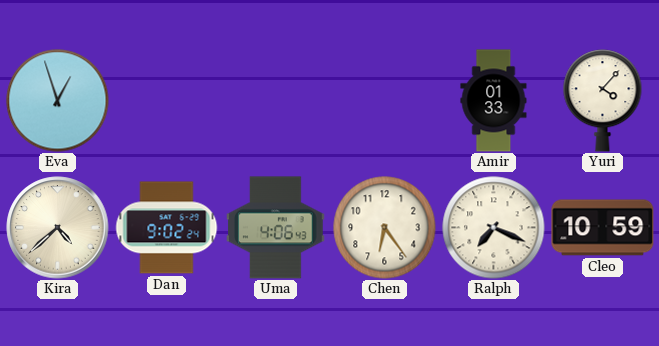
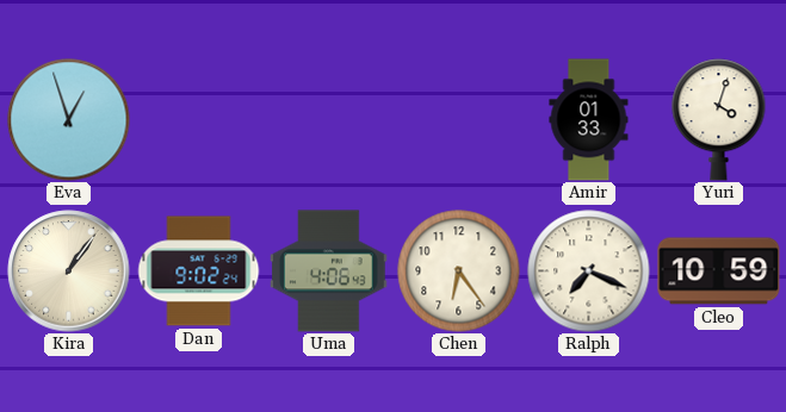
Yuri: 4:07 -> 4:03
Kira: 4:38 -> 1:06
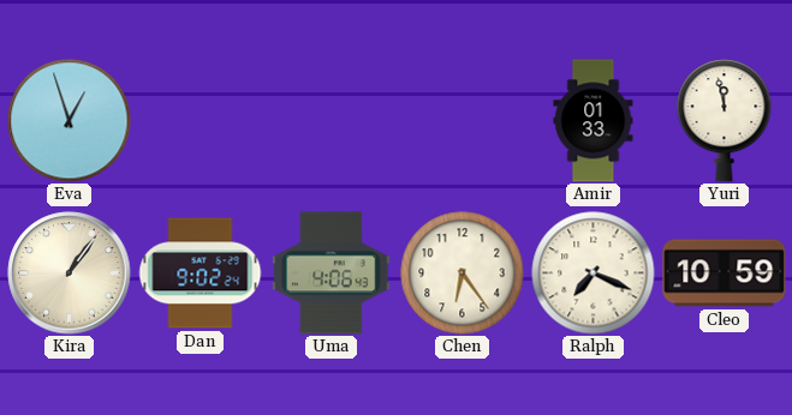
Yuri: 4:03 -> 11:58
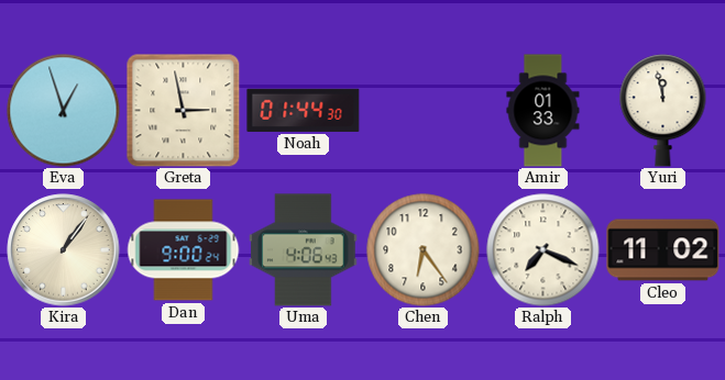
Greta: none -> 2:58
Noah: none -> 01:44
Dan: 9:02 -> 9:00
Cleo: 10:59 -> 11:02
